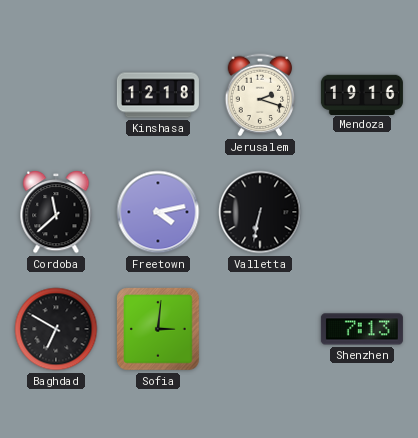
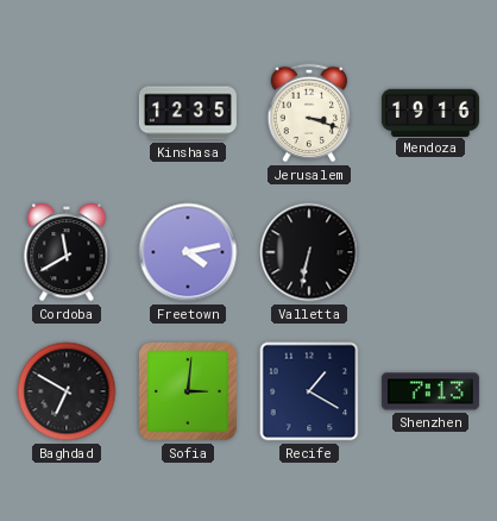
Kinshasa: 12:18 -> 12:35
Jerusalem: 2:18 -> 3:18
Cordoba: 11:38 -> 11:40
Recife: none -> 1:20
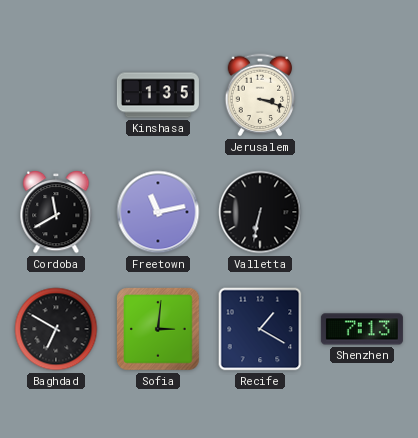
Kinshasa: 12:35 -> 1:35
Mendoza: 19:16 -> none
Freetown: 4:13 -> 11:13
